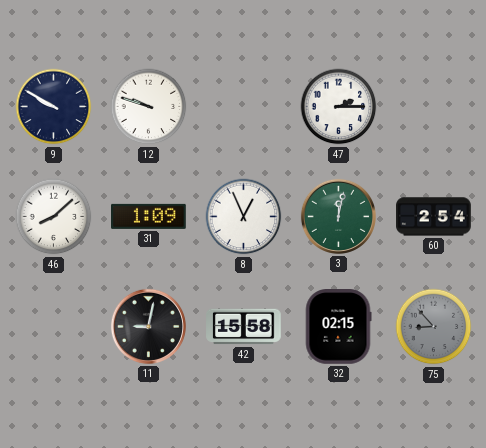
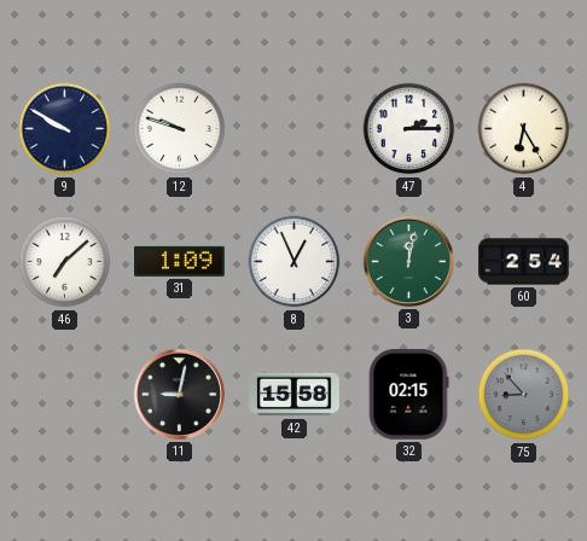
4: none -> 6:25
46: 8:08 -> 7:08
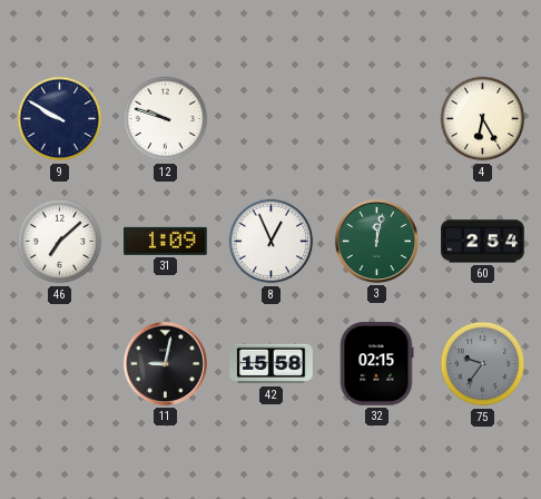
47: 2:15 -> none
75: 8:53 -> 9:36
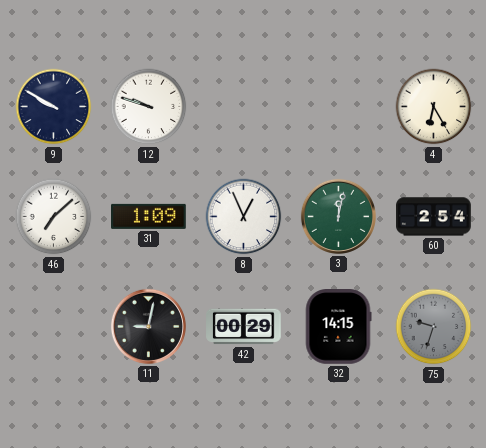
42: 15:58 -> 00:29
32: 02:15 -> 14:15
75: 9:36 -> 9:33
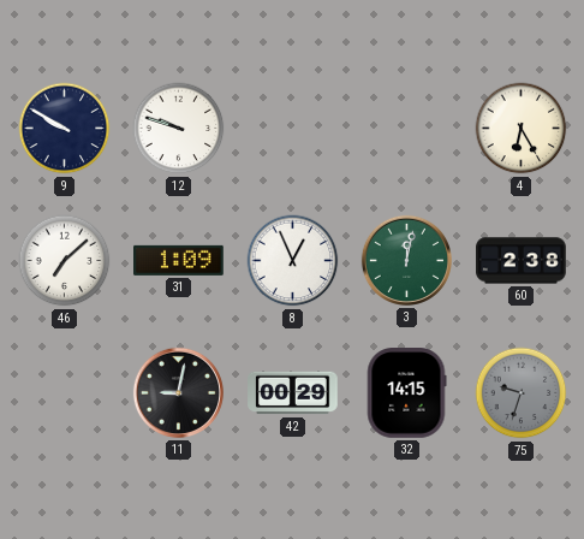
60: 2:54 -> 2:38
